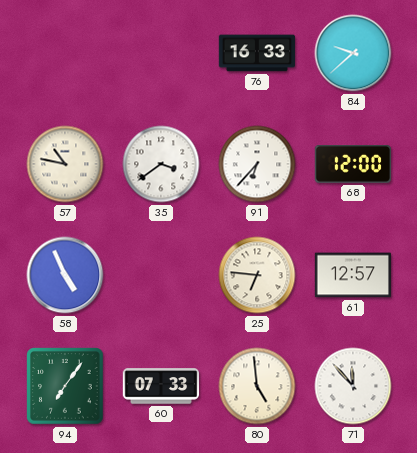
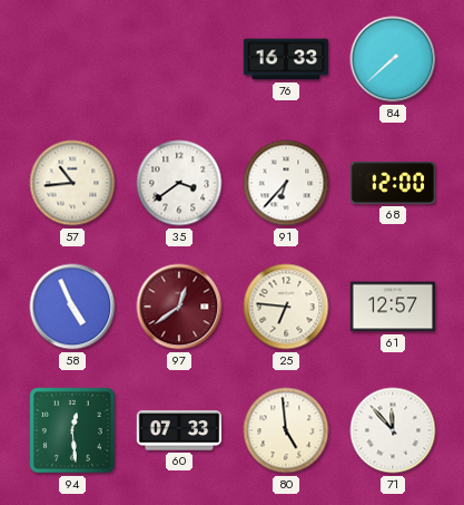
84: 9:38 -> 7:38
57: 10:47 -> 10:44
97: none -> 12:39
94: 7:06 -> 12:29
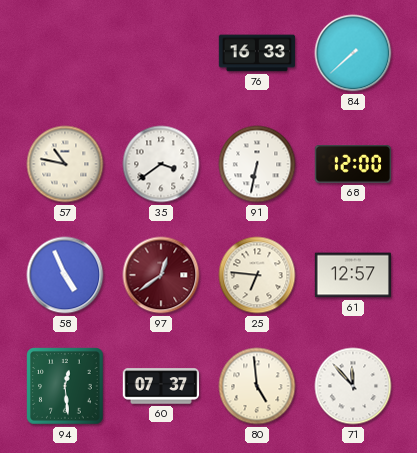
57: 10:44 -> 10:47
91: 6:37 -> 6:32
60: 07:33 -> 07:37
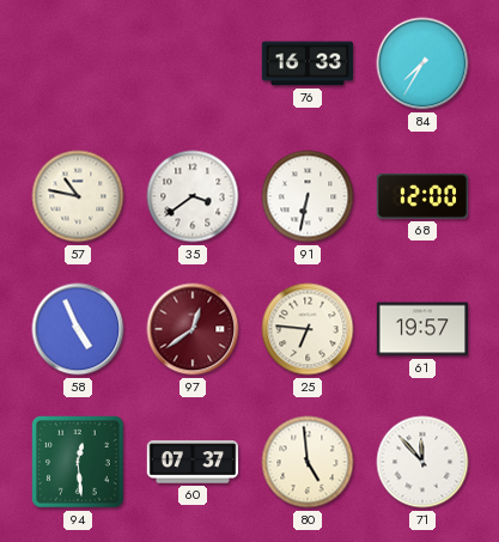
84: 7:38 -> 7:35
61: 12:57 -> 19:57
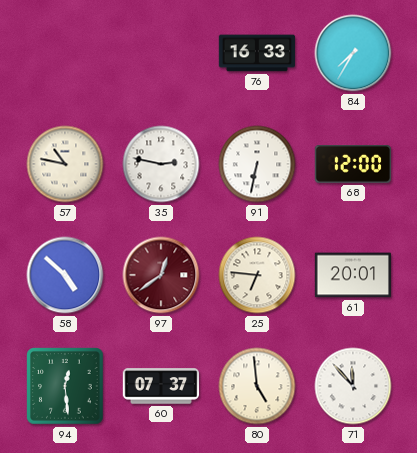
35: 3:39 -> 2:47
58: 4:56 -> 4:52
61: 19:57 -> 20:01
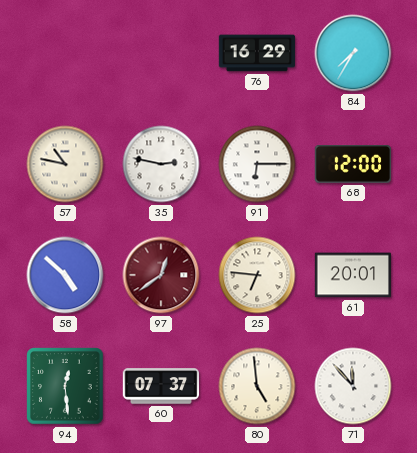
76: 16:33 -> 16:29
91: 6:32 -> 6:15
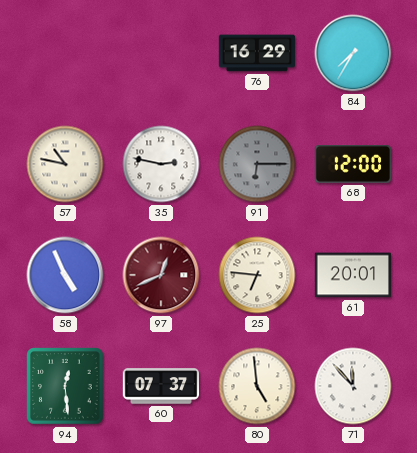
91 dial: white -> grey
58: 4:52 -> 4:56
97: 12:39 -> 12:41
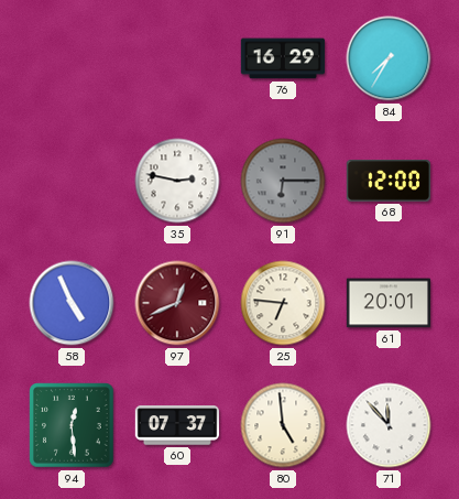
57: 10:47 -> none
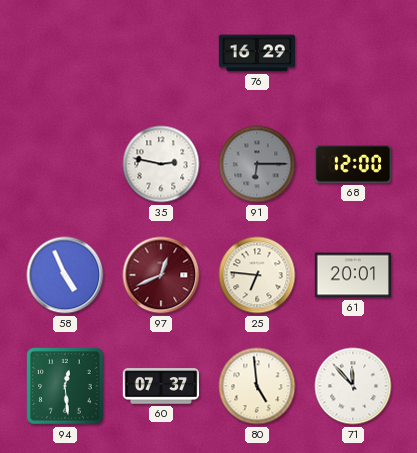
84: 7:35 -> none
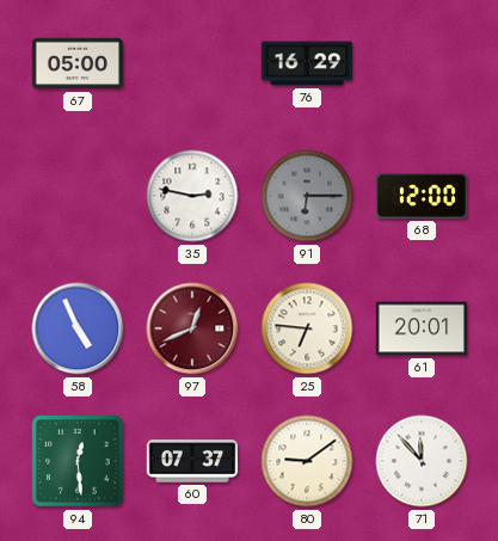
67: none -> 05:00
80: 4:59 -> 9:09
